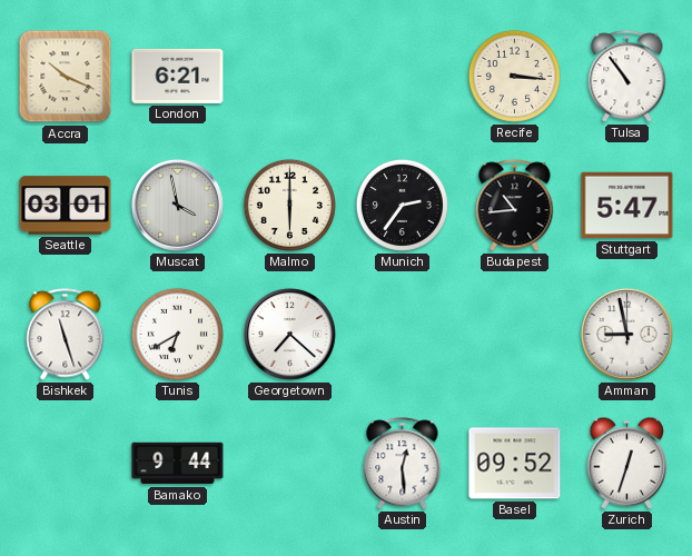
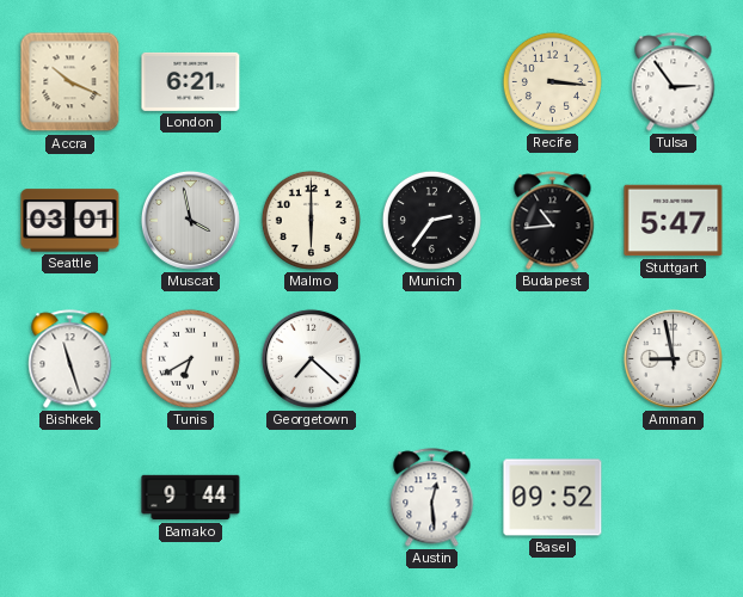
Tulsa: 10:54 -> 2:54
Zurich: 12:33 -> none
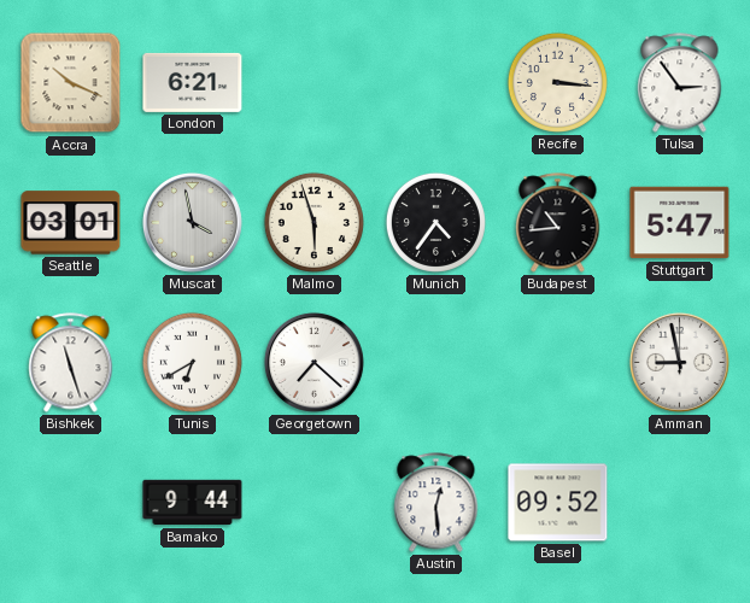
Malmo: 6:00 -> 5:57
Munich: 2:36 -> 4:36
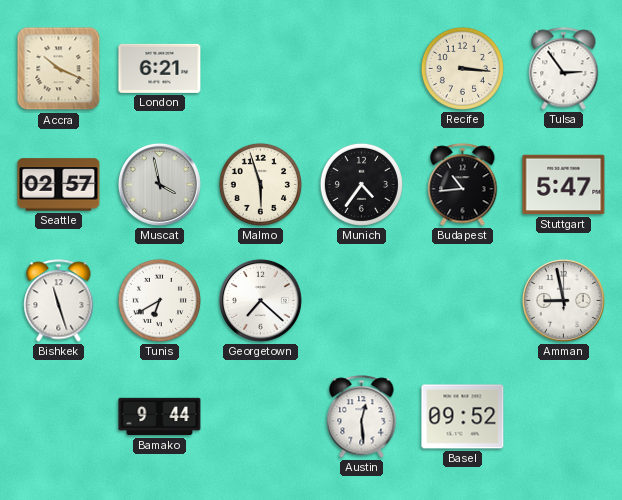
Seattle: 03:01 -> 02:57
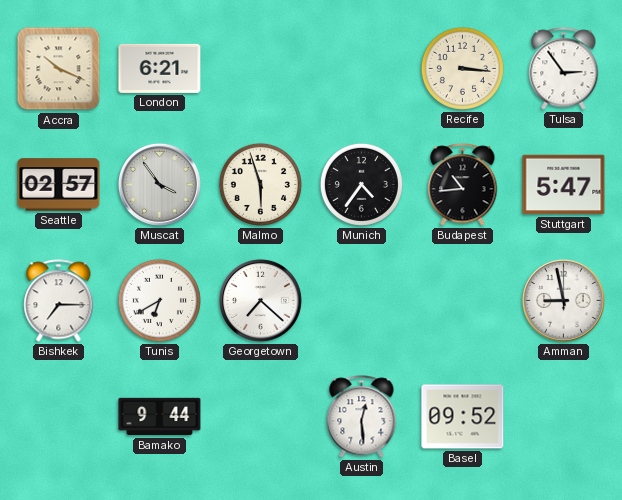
Muscat: 3:58 -> 3:54
Bishkek: 11:27 -> 7:15
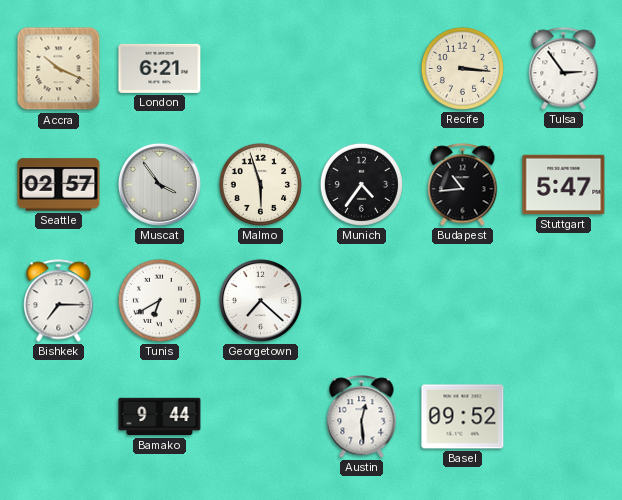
Amman: 8:58 -> none
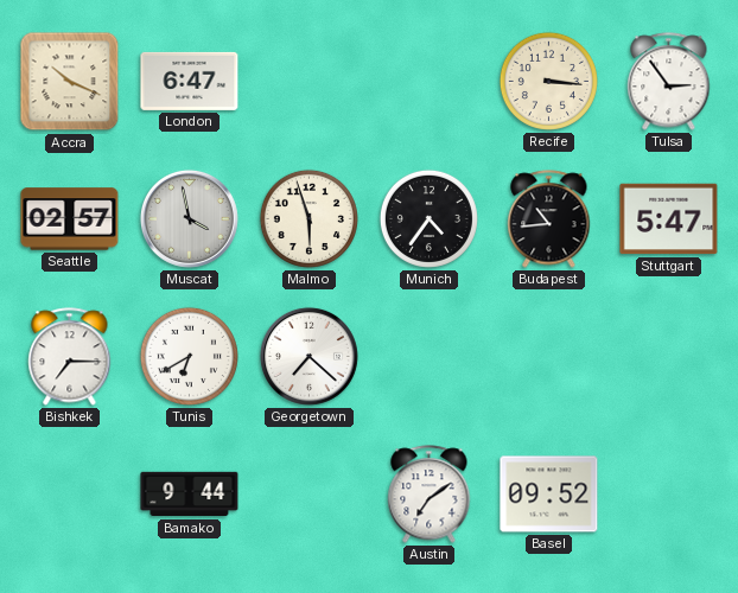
London: 6:21 -> 6:47
Muscat: 3:54 -> 3:58
Austin: 12:29 -> 7:09
